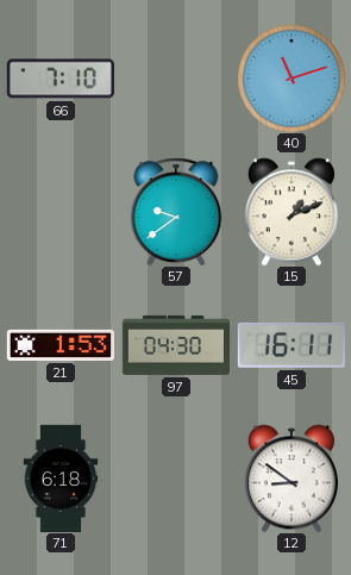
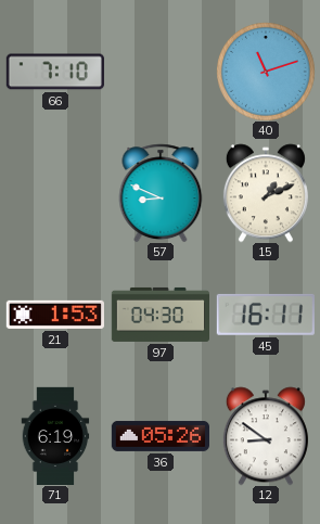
57: 9:39 -> 8:49
71: 6:18 -> 6:19
36: none -> 05:26
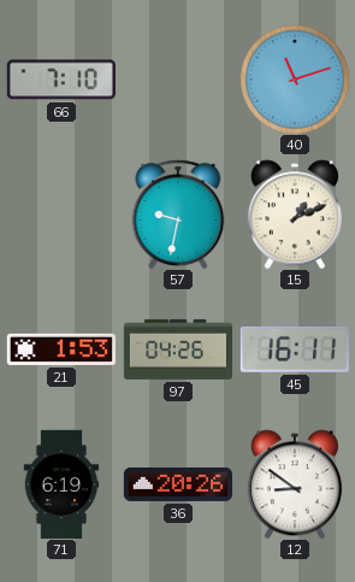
57: 8:49 -> 9:32
97: 04:30 -> 04:26
36: 05:26 -> 20:26
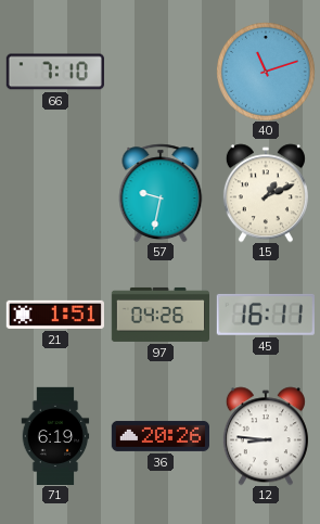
21: 1:53 -> 1:51
12: 8:51 -> 8:46
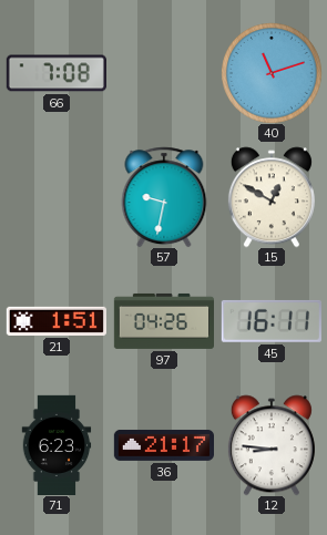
66: 7:10 -> 7:08
15: 1:11 -> 12:50
71: 6:19 -> 6:23
36: 20:26 -> 21:17
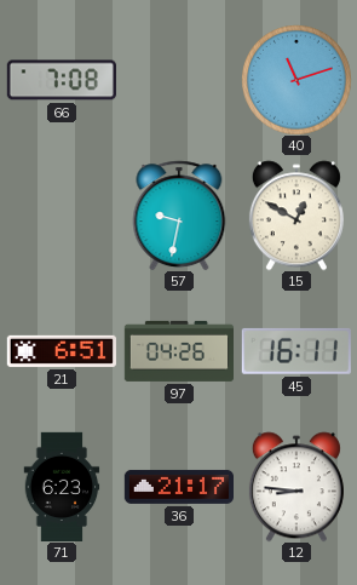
21: 1:51 -> 6:51
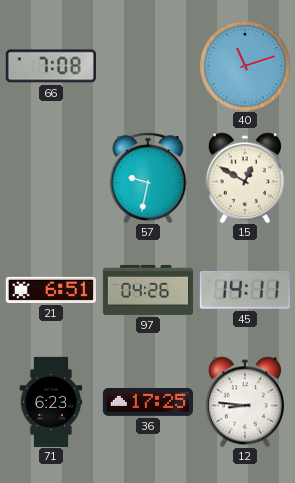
45: 16:11 -> 14:11
36: 21:17 -> 17:25
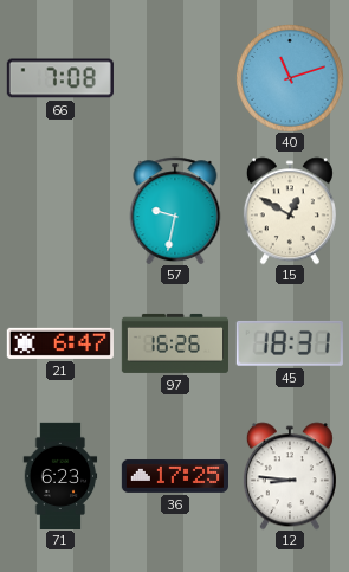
21: 6:51 -> 6:47
97: 04:26 -> 16:26
45: 14:11 -> 18:31
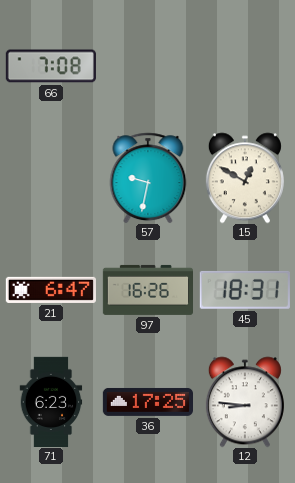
40: 11:12 -> none
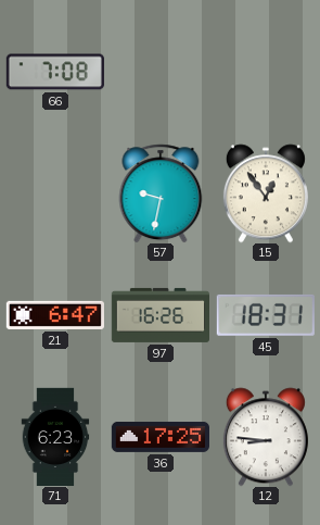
15: 12:50 -> 12:54
